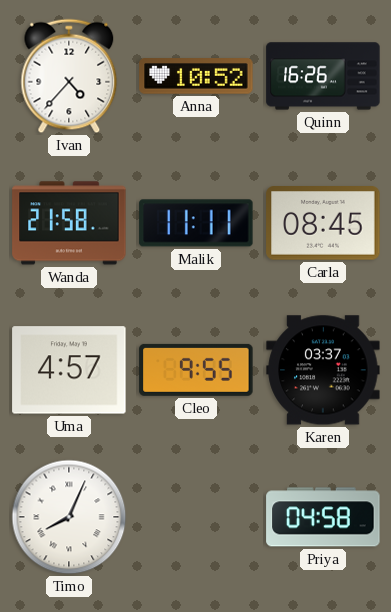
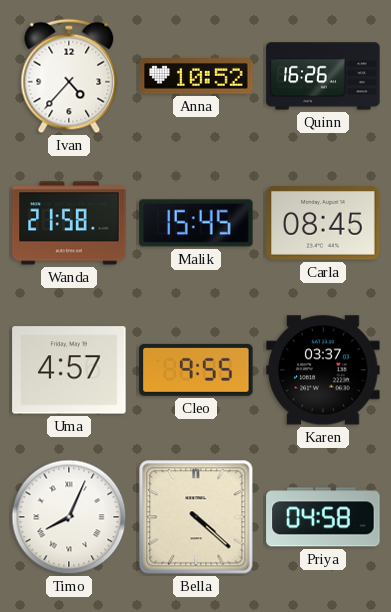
Malik: 11:11 -> 15:45
Bella: none -> 4:22
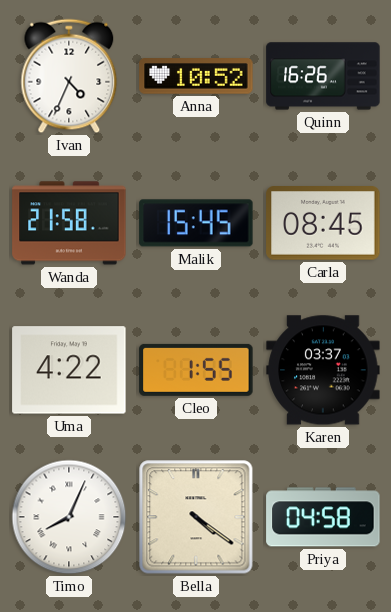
Ivan: 4:37 -> 4:34
Uma: 4:57 -> 4:22
Cleo: 9:55 -> 1:55
Bella: 4:22 -> 4:21
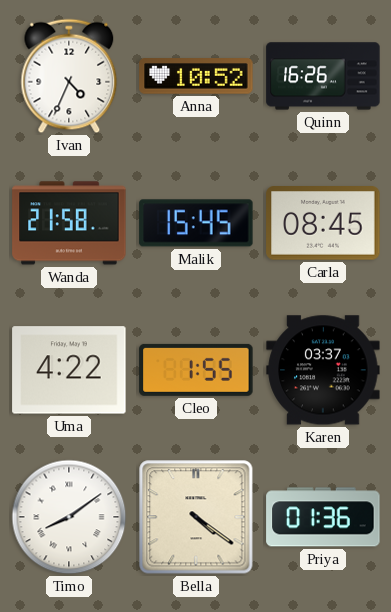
Timo: 8:04 -> 8:09
Priya: 04:58 -> 01:36
